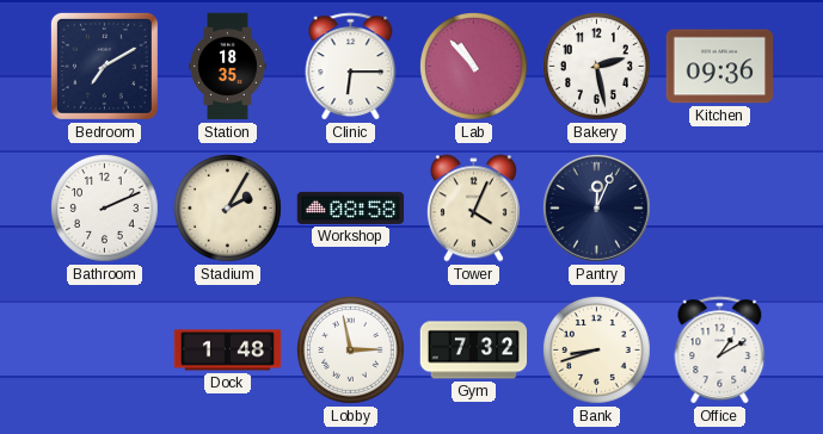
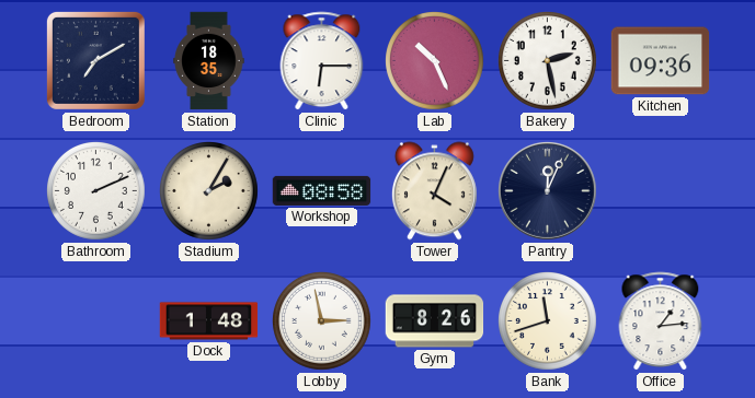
Lab: 10:53 -> 10:26
Gym: 7:32 -> 8:26
Bank: 8:42 -> 11:42
Office: 1:10 -> 1:14
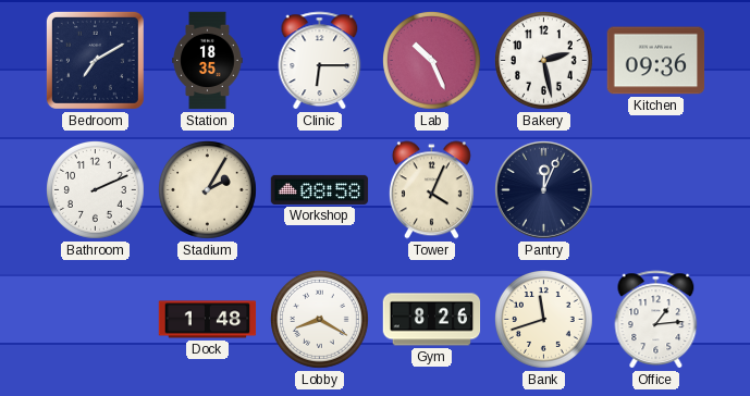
Lobby: 2:58 -> 8:20
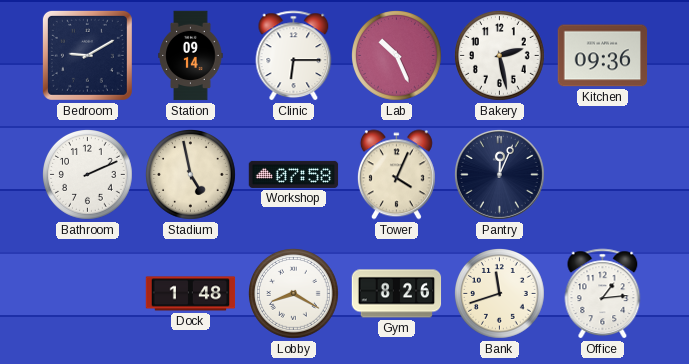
Bedroom: 7:10 -> 9:10
Station: 18:35 -> 09:14
Stadium: 2:05 -> 4:58
Workshop: 08:58 -> 07:58
